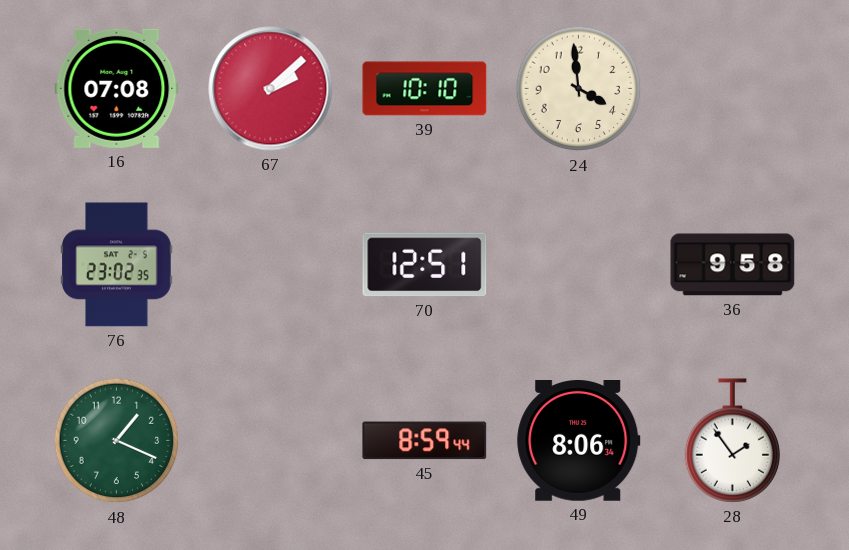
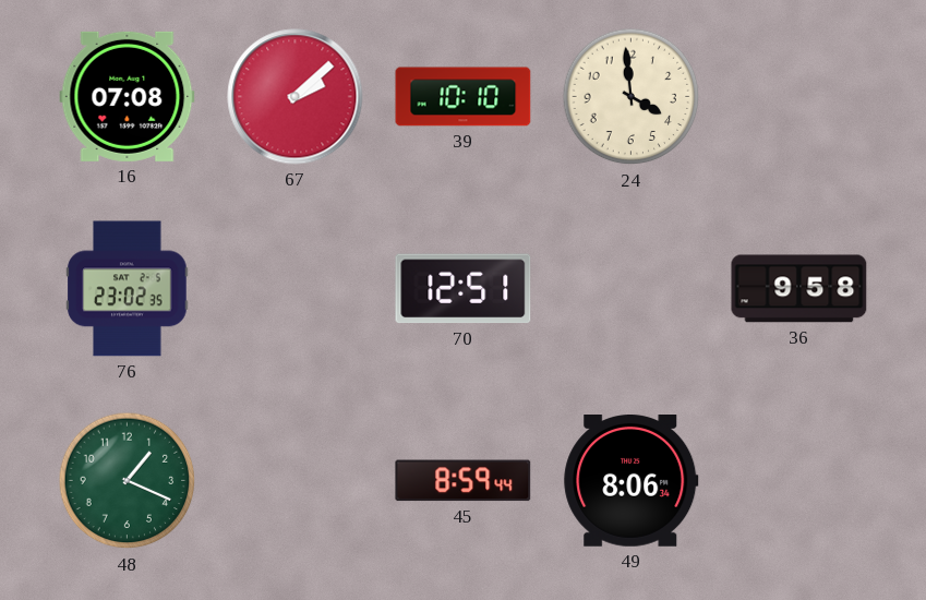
28: 1:54 -> none
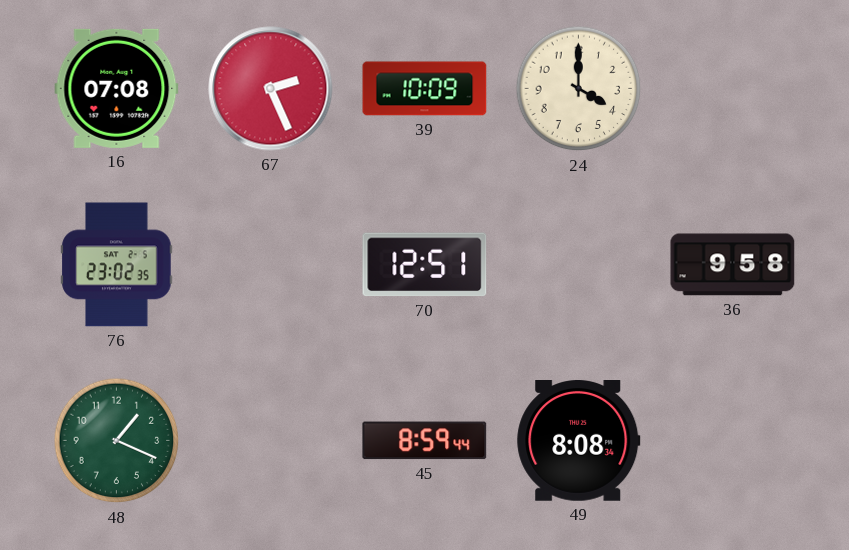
67: 2:08 -> 2:26
39: 10:10 -> 10:09
24: 3:59 -> 4:00
49: 8:06 -> 8:08
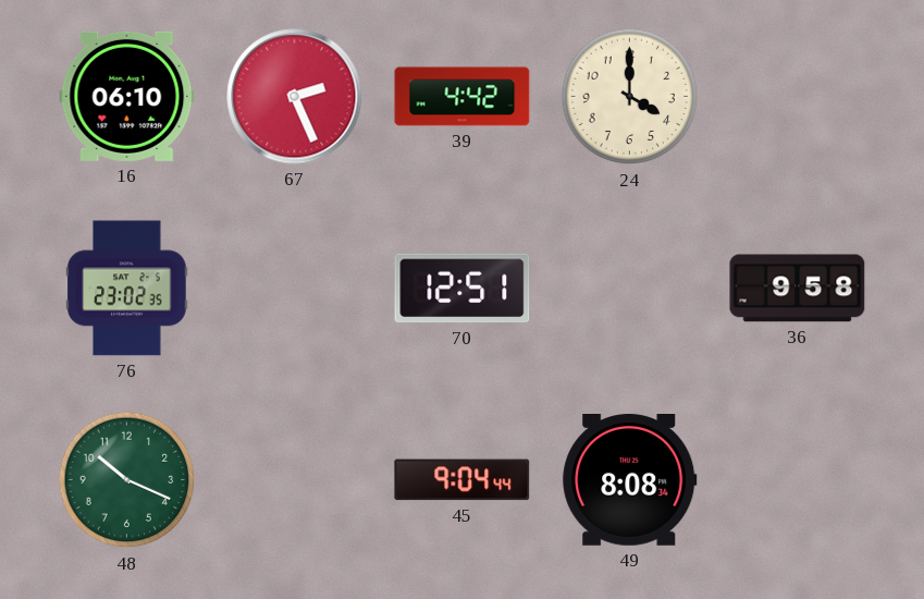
16: 07:08 -> 06:10
39: 10:09 -> 4:42
48: 1:19 -> 10:19
45: 8:59 -> 9:04
